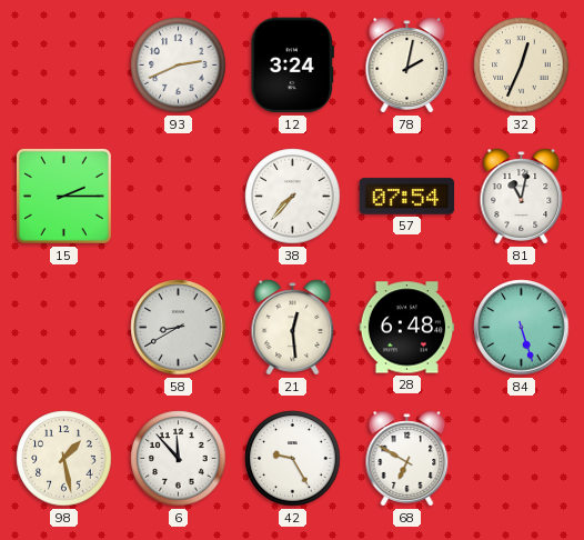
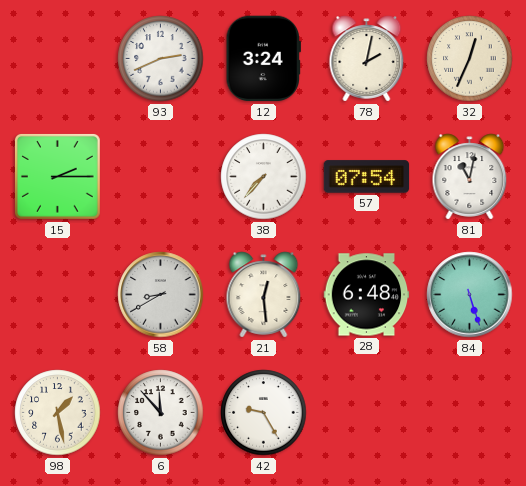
68: 6:50 -> none
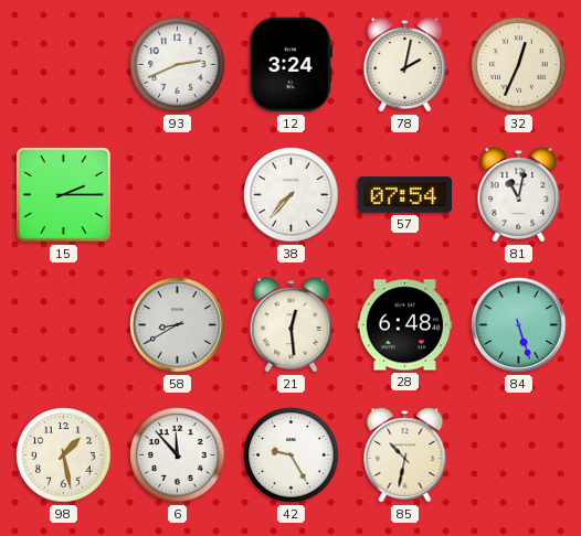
85: none -> 10:32
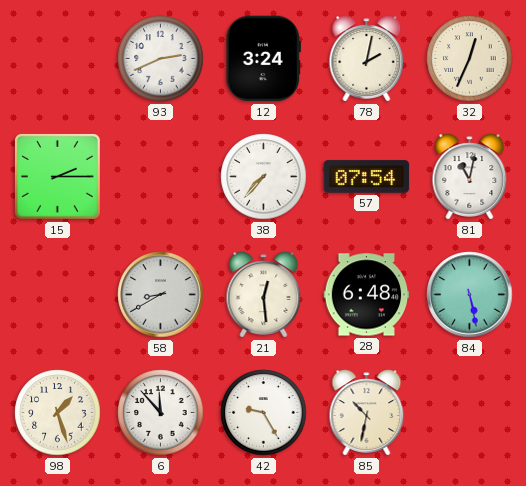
84: 5:27 -> 5:28
98: 1:28 -> 1:27
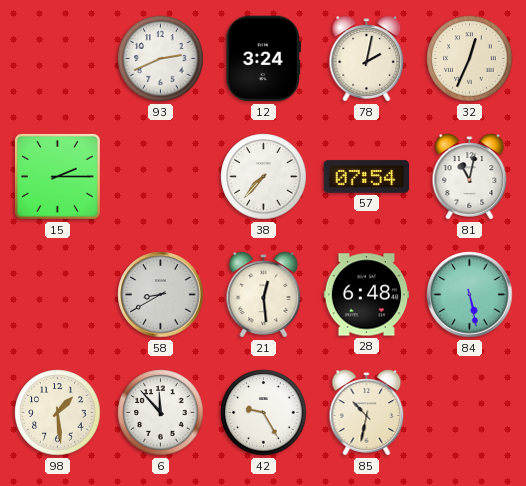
98: 1:27 -> 1:29
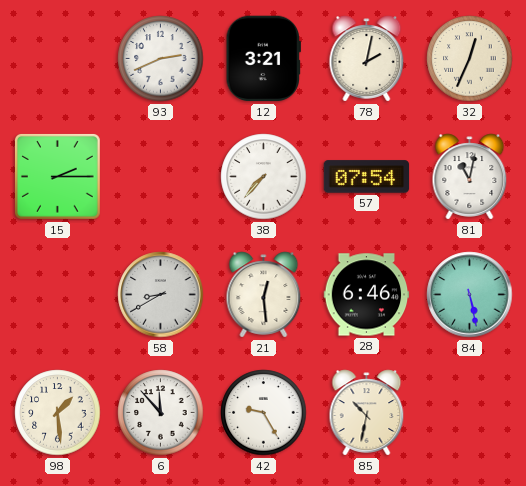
12: 3:24 -> 3:21
28: 6:48 -> 6:46
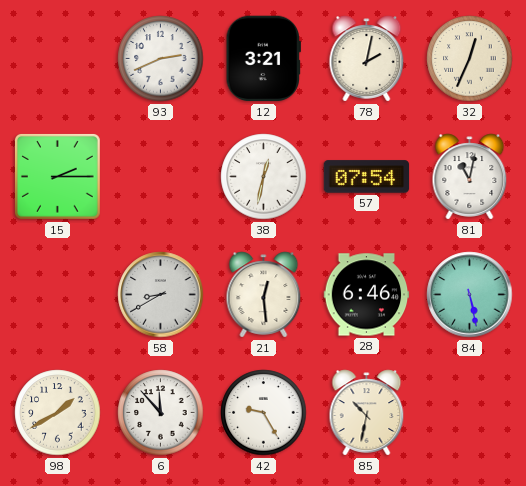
38: 7:37 -> 12:32
98: 1:29 -> 1:40
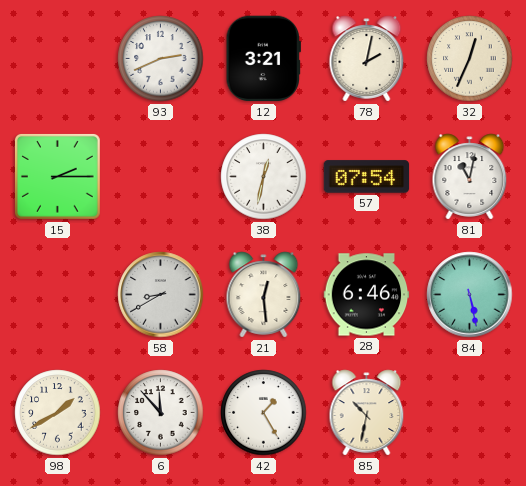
42: 9:25 -> 1:25
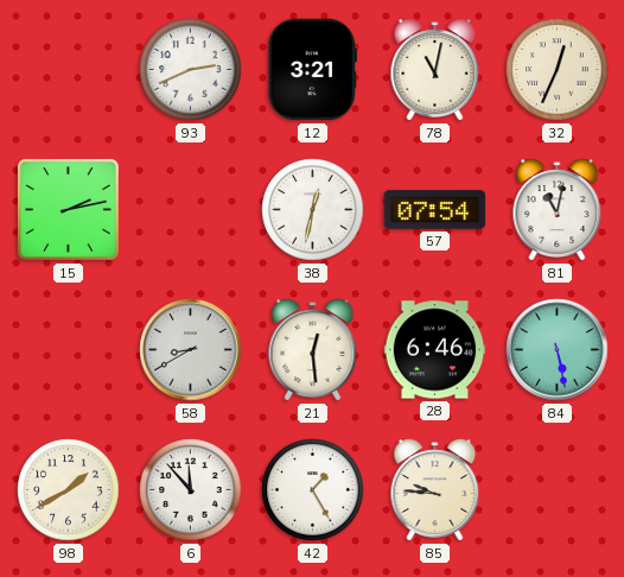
78: 2:02 -> 11:02
15: 2:15 -> 2:13
85: 10:32 -> 9:46
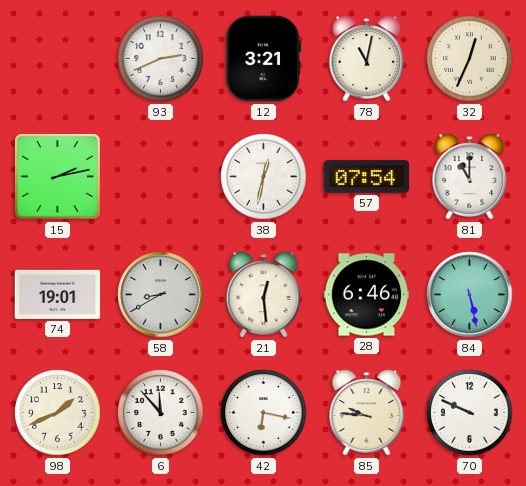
81: 11:02 -> 11:00
74: none -> 19:01
98: 1:40 -> 1:41
42: 1:25 -> 6:17
70: none -> 9:49
